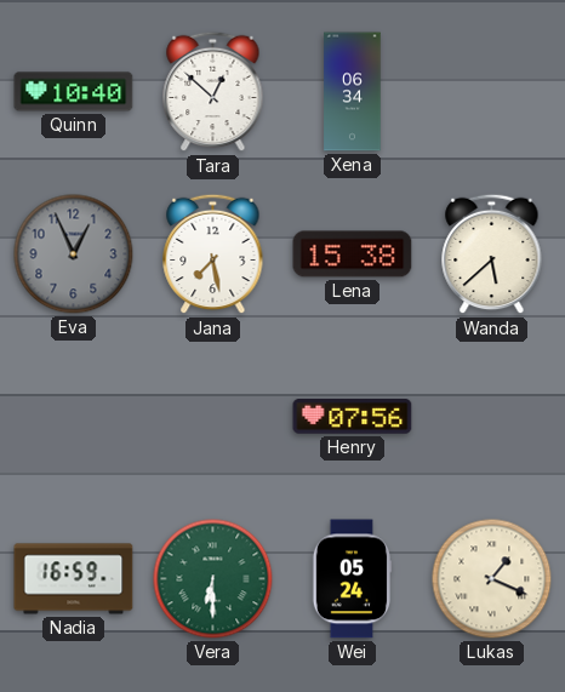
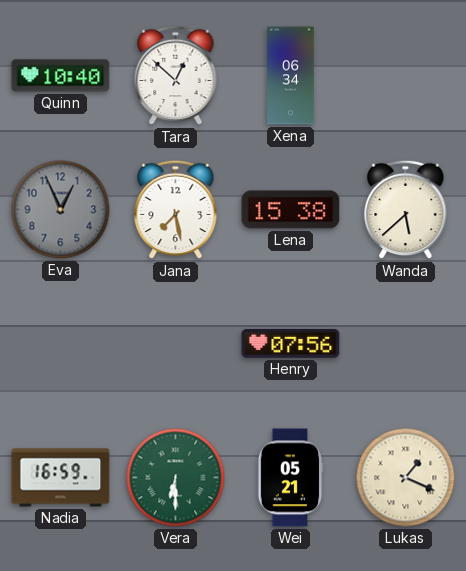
Wei: 05:24 -> 05:21
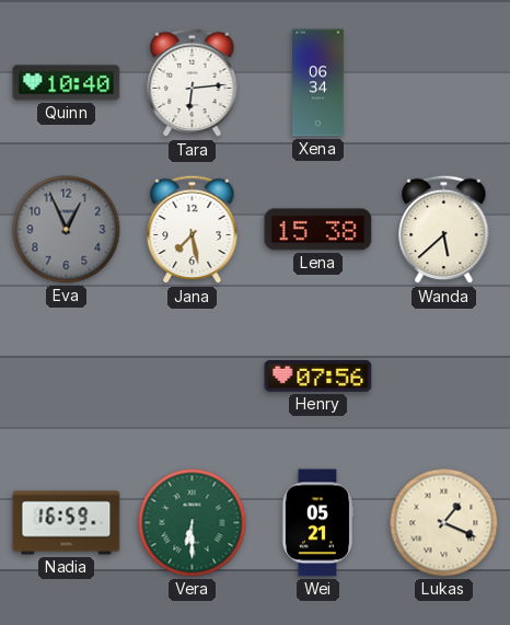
Tara: 12:52 -> 6:14
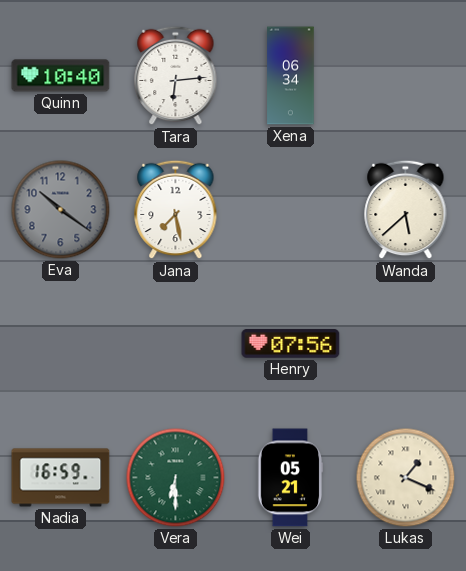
Eva: 12:56 -> 10:21
Lena: 15:38 -> none
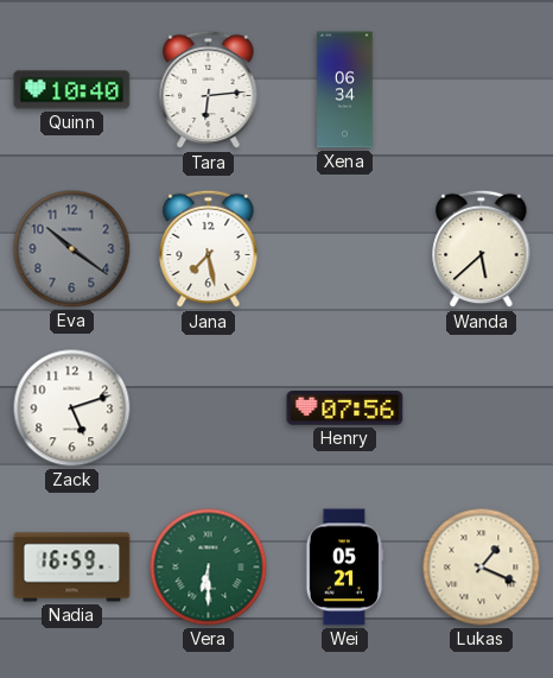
Zack: none -> 5:12
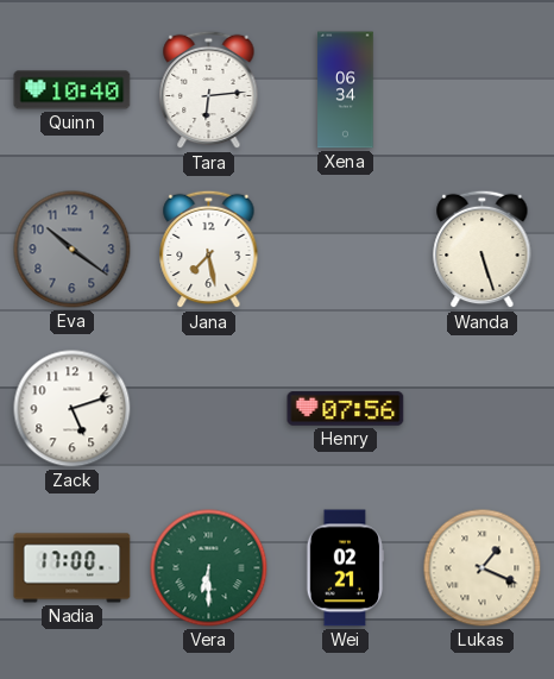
Wanda: 5:38 -> 5:27
Nadia: 16:59 -> 17:00
Wei: 05:21 -> 02:21
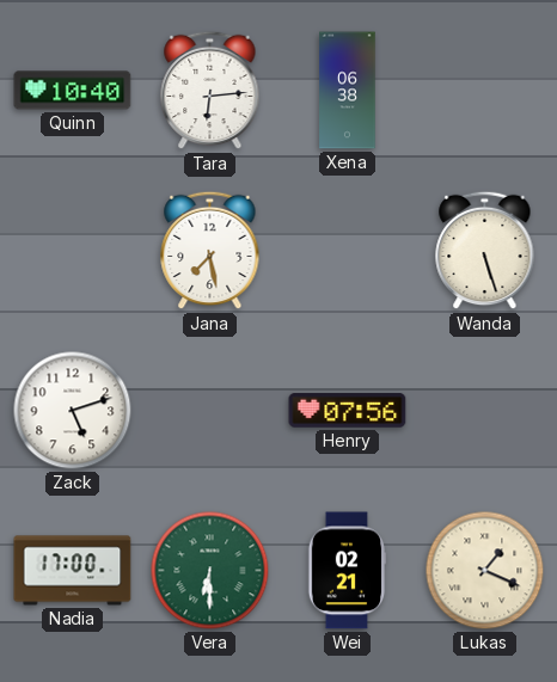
Xena: 06:34 -> 06:38
Eva: 10:21 -> none
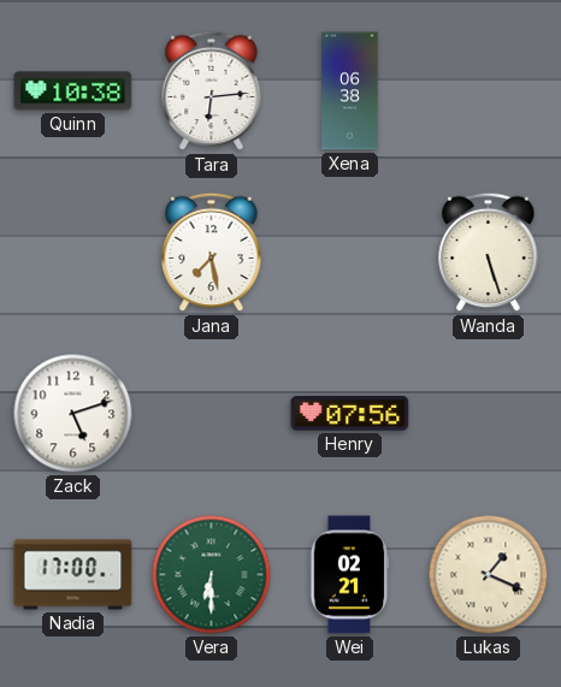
Quinn: 10:40 -> 10:38
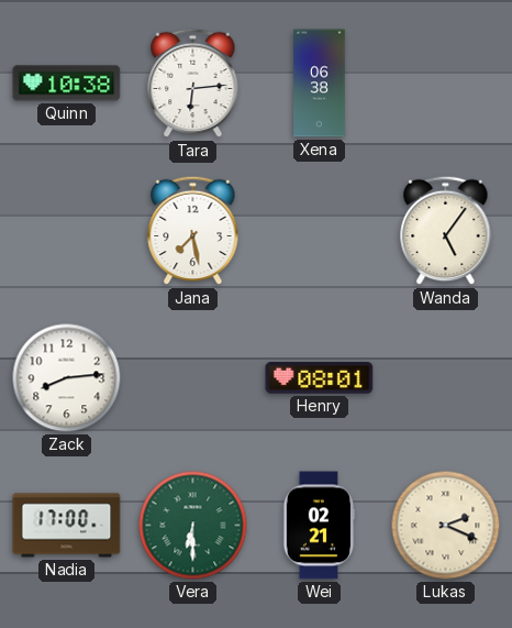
Wanda: 5:27 -> 5:06
Zack: 5:12 -> 8:14
Henry: 07:56 -> 08:01
Lukas: 1:19 -> 2:19
